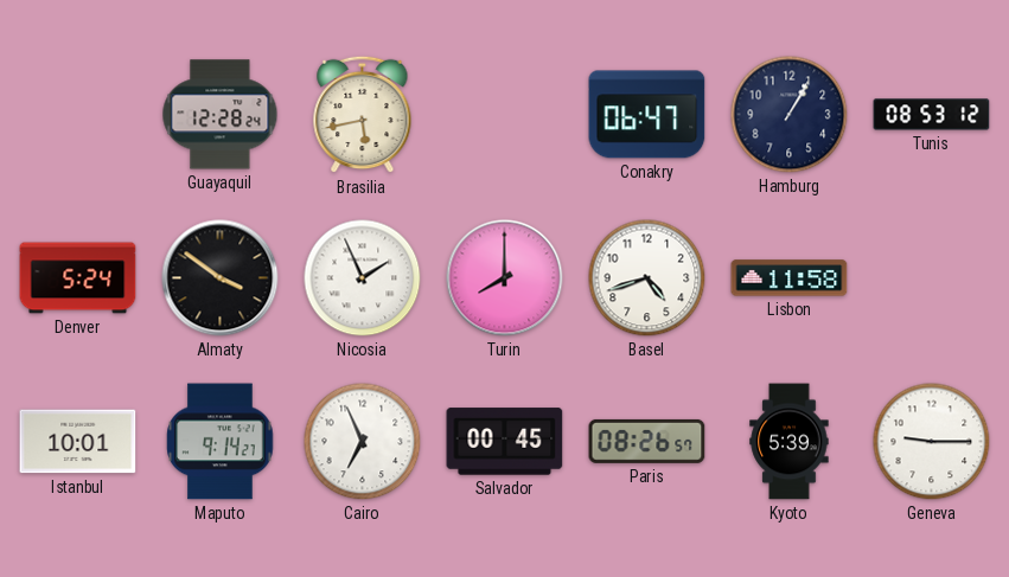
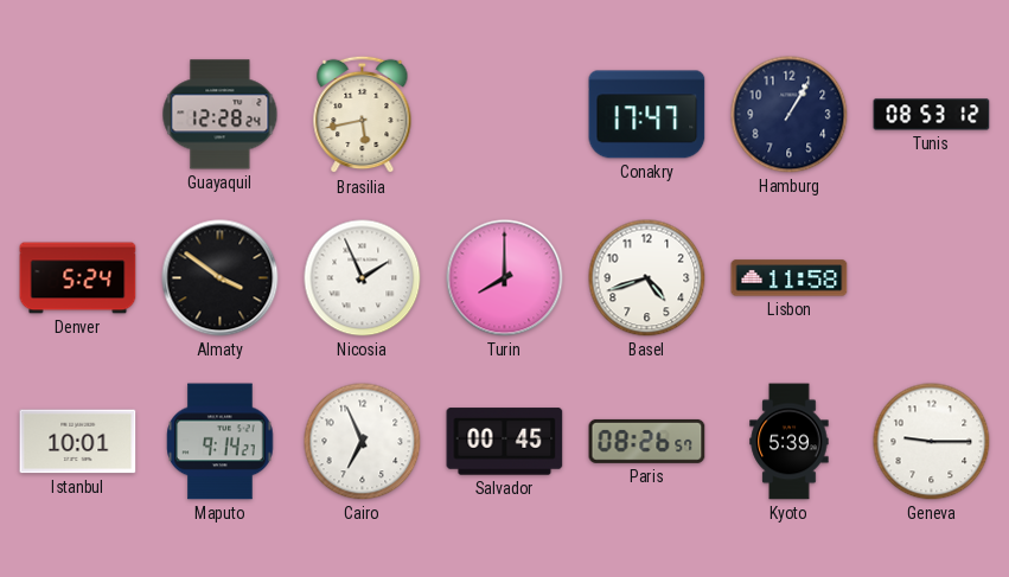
Conakry: 06:47 -> 17:47
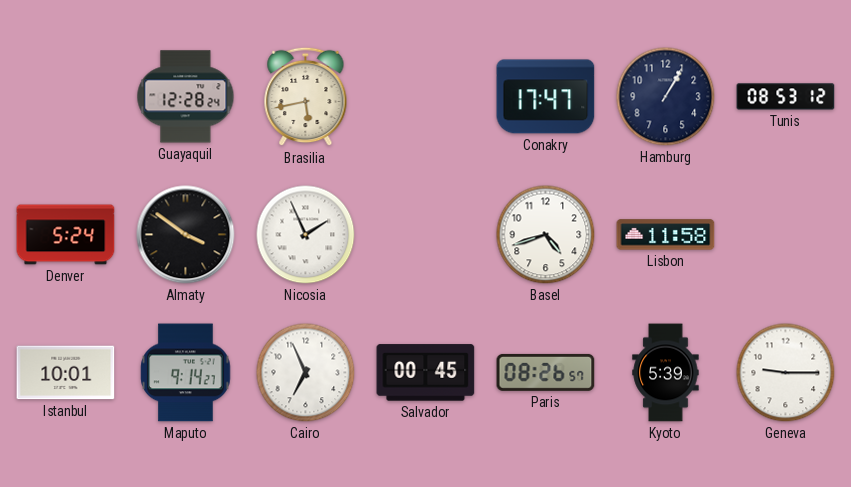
Turin: 8:00 -> none
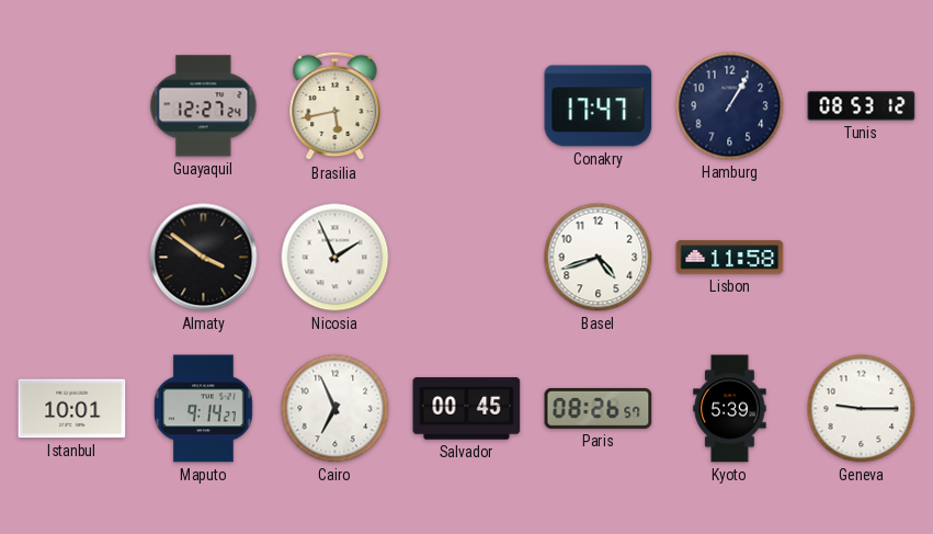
Guayaquil: 12:28 -> 12:27
Denver: 5:24 -> none
